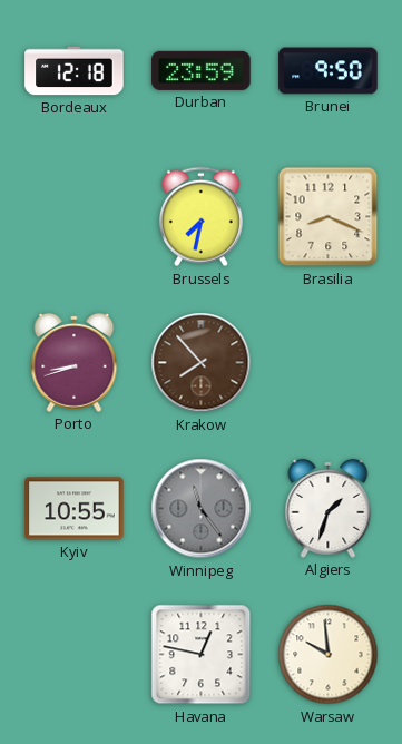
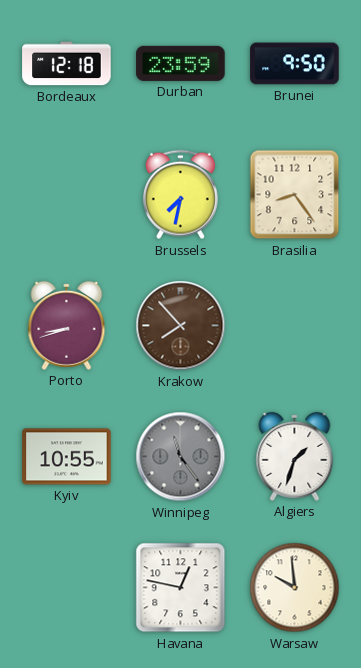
Brasilia: 8:19 -> 8:24
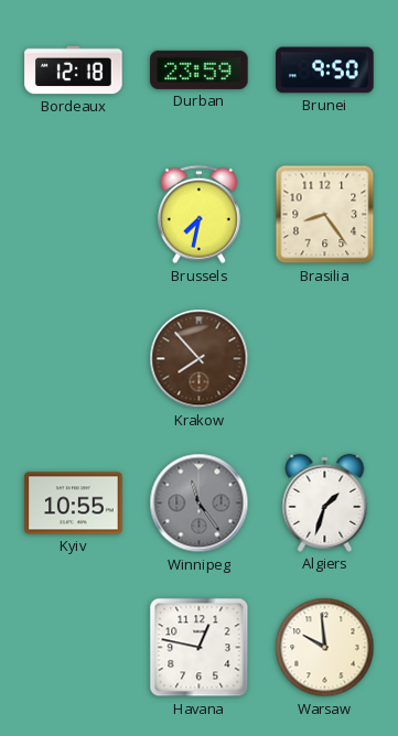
Porto: 8:42 -> none
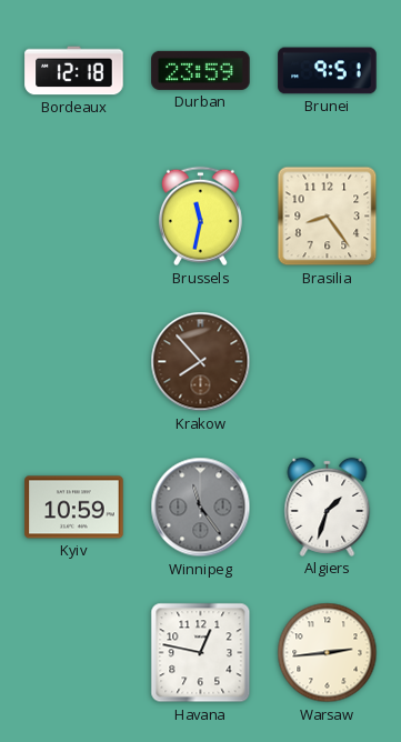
Brunei: 9:50 -> 9:51
Brussels: 7:32 -> 11:32
Kyiv: 10:55 -> 10:59
Warsaw: 9:59 -> 2:44
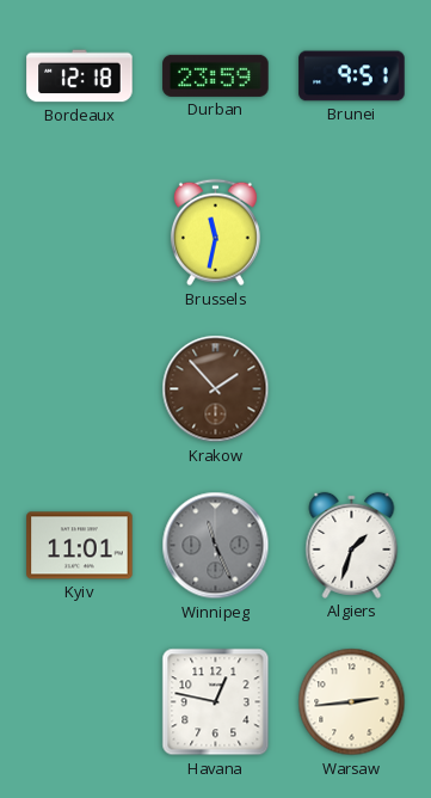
Brasilia: 8:24 -> none
Krakow: 7:53 -> 1:53
Kyiv: 10:59 -> 11:01
Winnipeg: 11:24 -> 11:26
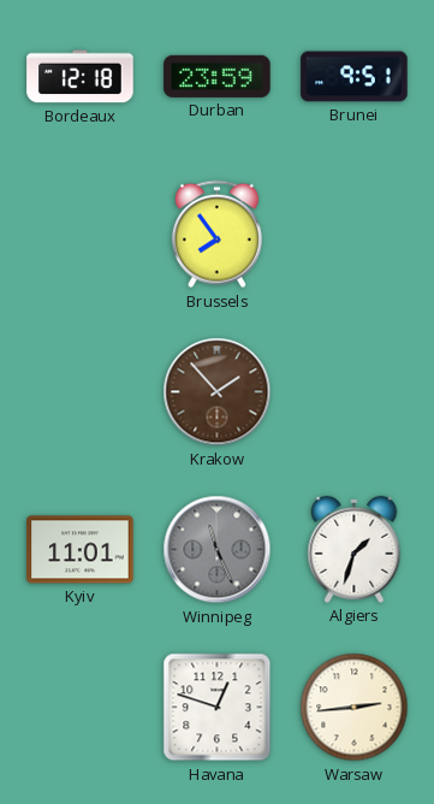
Brussels: 11:32 -> 7:54
Havana: 12:47 -> 12:48
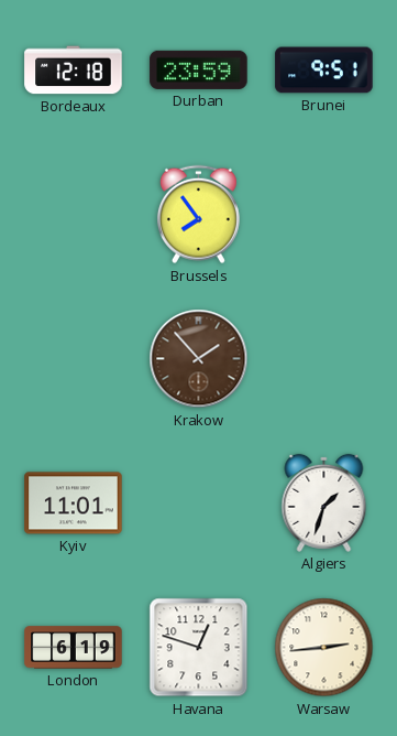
Winnipeg: 11:26 -> none
London: none -> 6:19
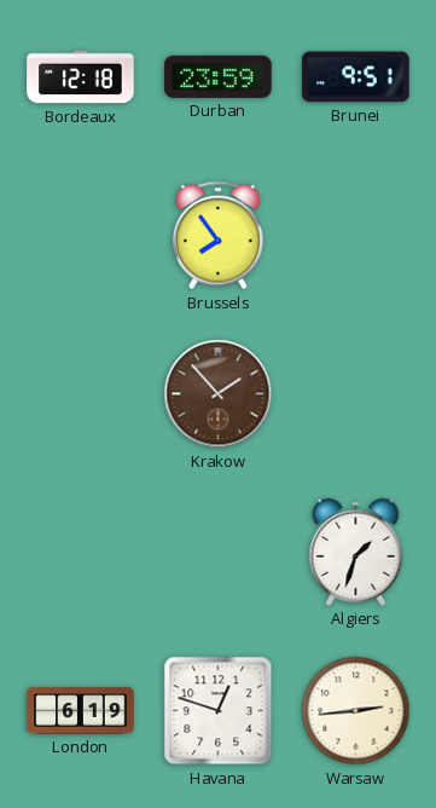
Kyiv: 11:01 -> none
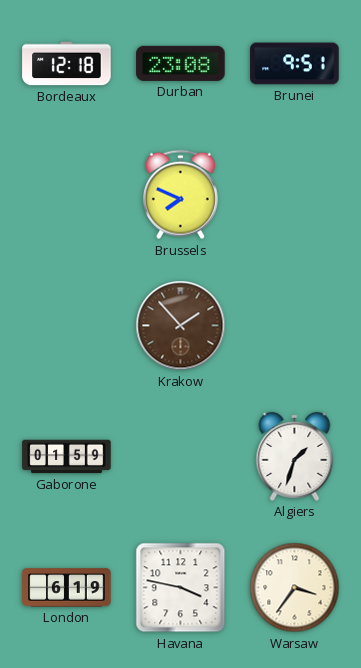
Durban: 23:59 -> 23:08
Brussels: 7:54 -> 7:49
Gaborone: none -> 01:59
Havana: 12:48 -> 3:47
Warsaw: 2:44 -> 3:36
